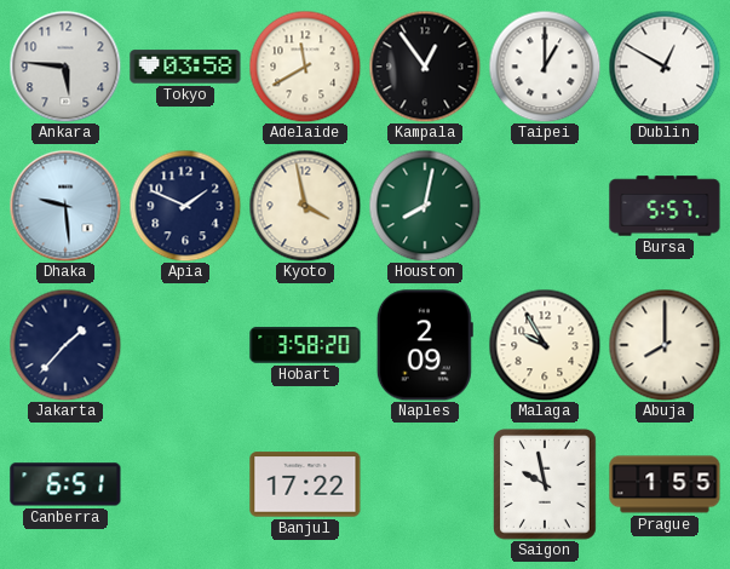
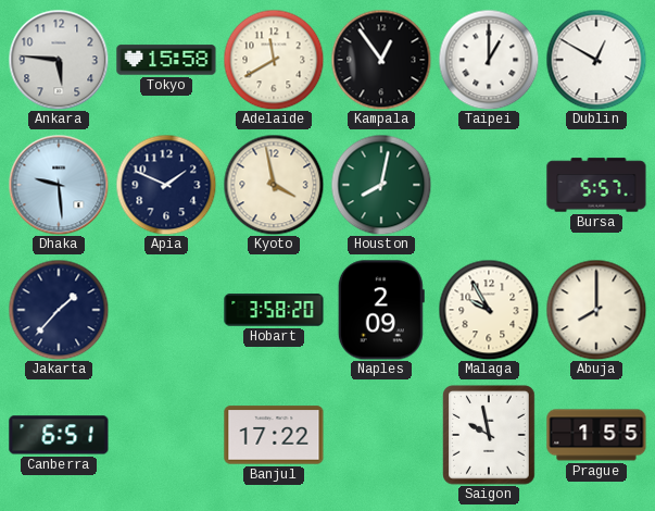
Tokyo: 03:58 -> 15:58
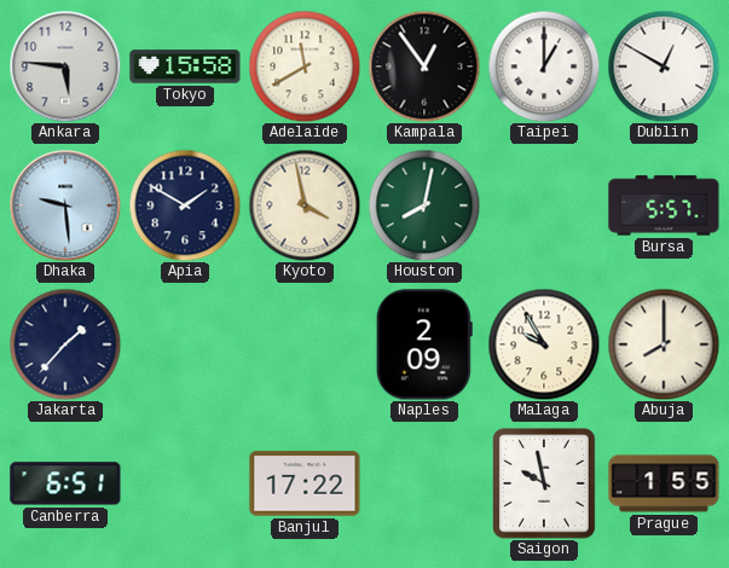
Apia: 1:49 -> 1:50
Hobart: 3:58 -> none
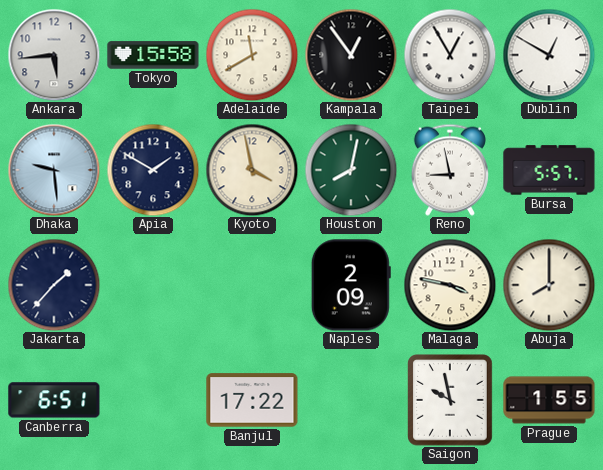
Ankara: 5:46 -> 5:44
Taipei: 1:00 -> 12:55
Reno: none -> 8:58
Malaga: 9:55 -> 3:47
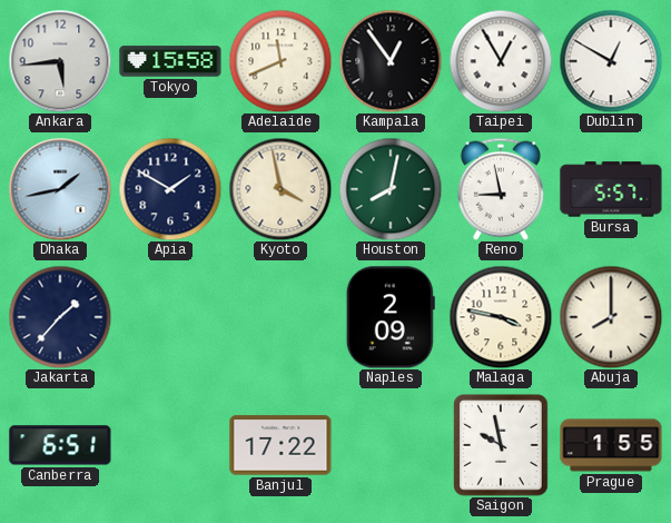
Adelaide: 11:40 -> 11:41
Dhaka: 9:29 -> 1:43
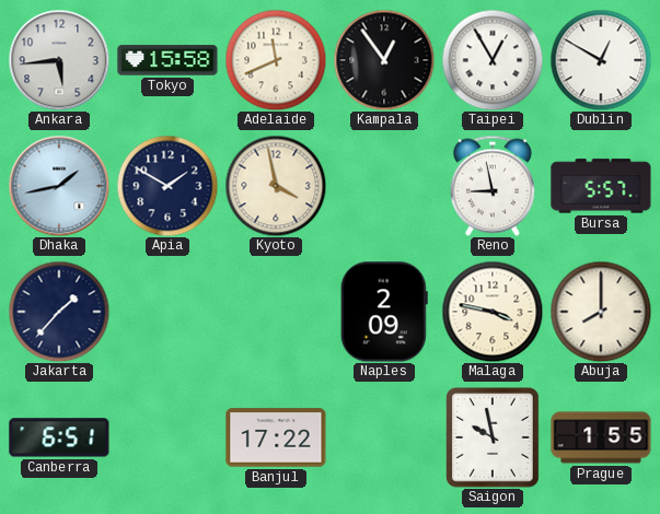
Houston: 8:02 -> none
